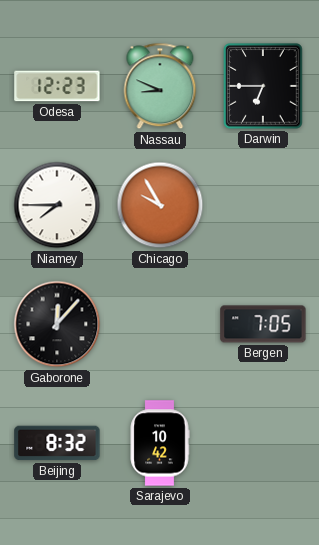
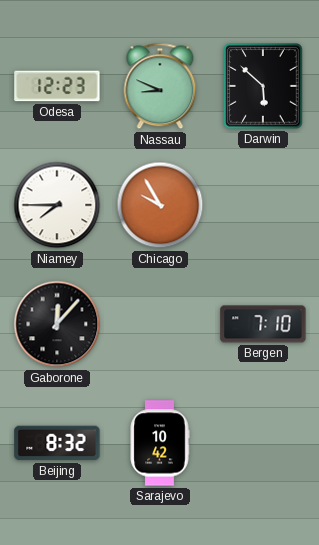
Darwin: 6:45 -> 5:52
Bergen: 7:05 -> 7:10
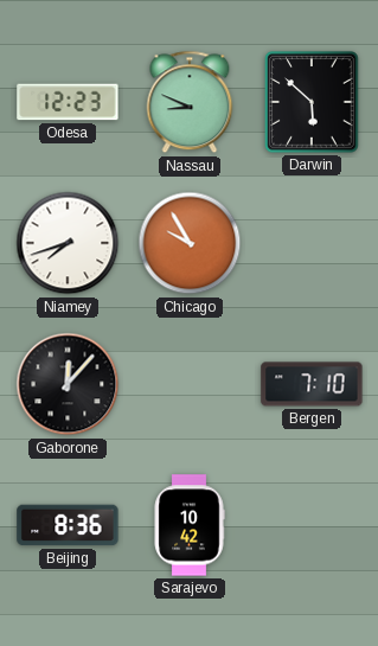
Niamey: 7:45 -> 7:42
Beijing: 8:32 -> 8:36
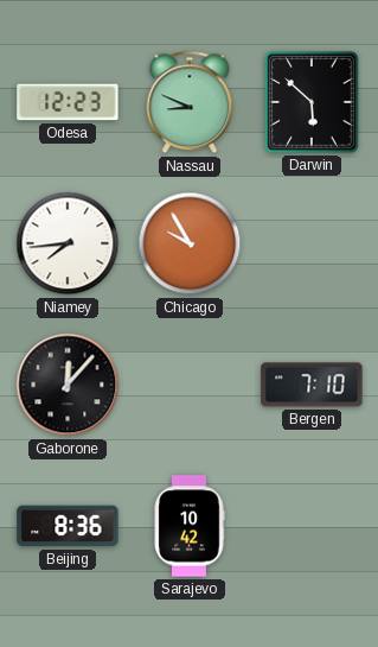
Niamey: 7:42 -> 7:44
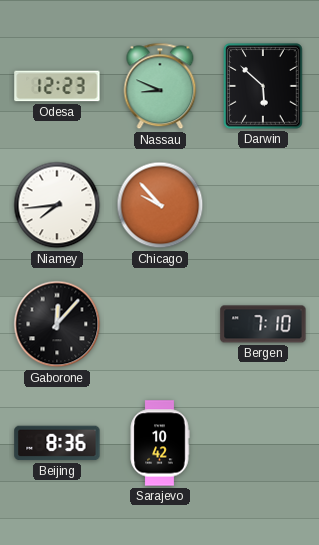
Chicago: 9:55 -> 9:53
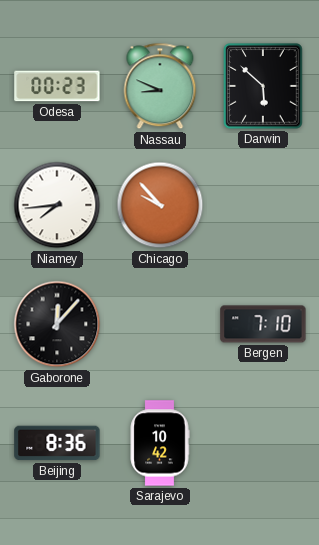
Odesa: 12:23 -> 00:23
